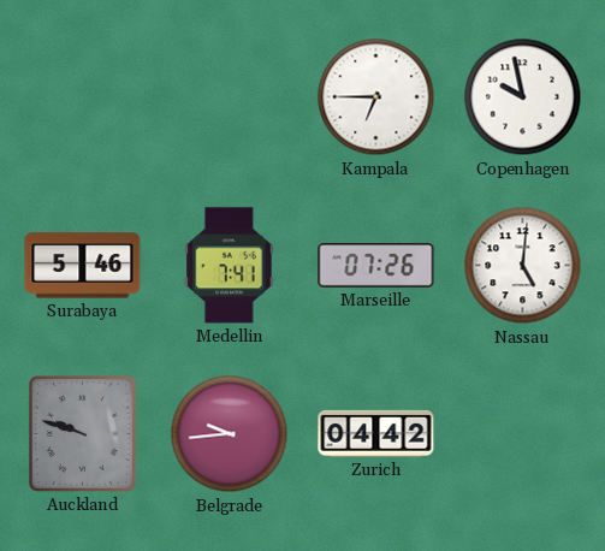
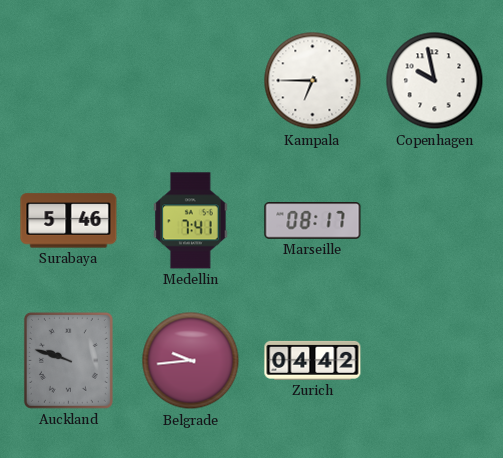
Marseille: 07:26 -> 08:17
Nassau: 5:01 -> none
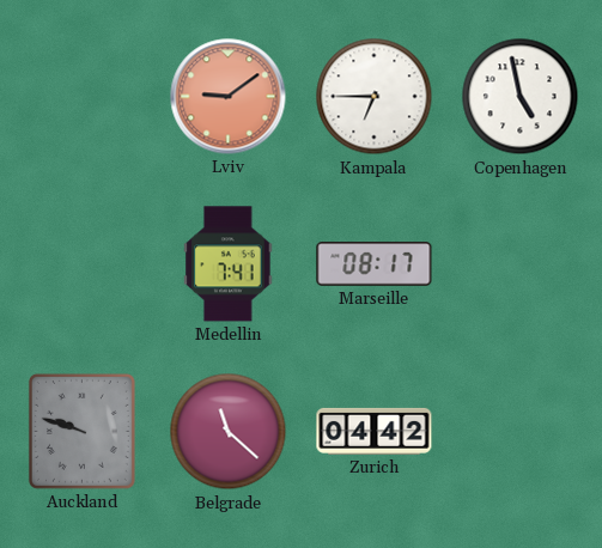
Lviv: none -> 9:09
Copenhagen: 9:58 -> 4:58
Surabaya: 5:46 -> none
Belgrade: 9:44 -> 11:22
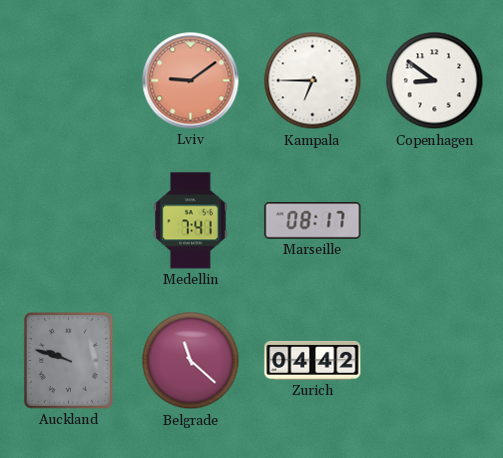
Copenhagen: 4:58 -> 8:51
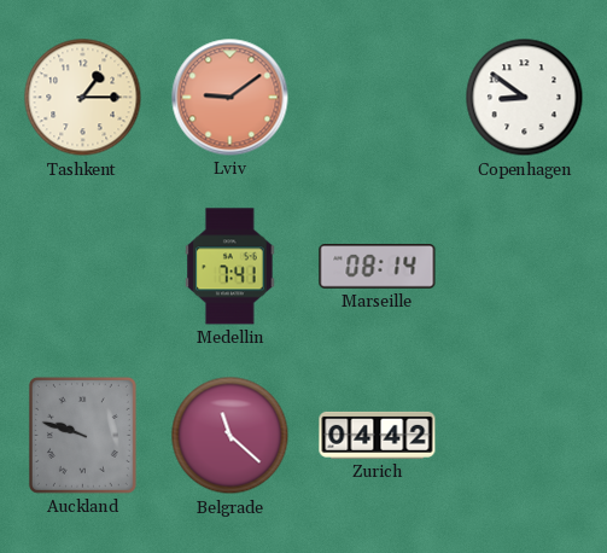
Tashkent: none -> 1:15
Kampala: 6:45 -> none
Marseille: 08:17 -> 08:14
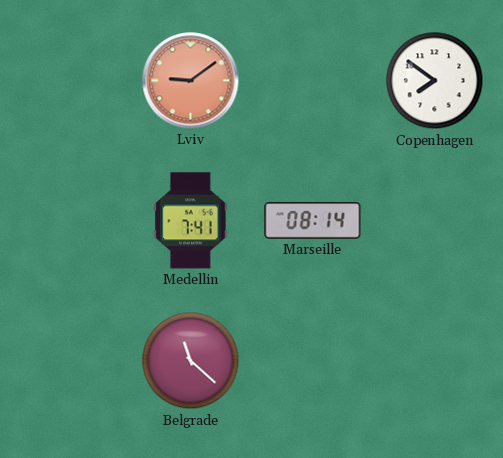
Tashkent: 1:15 -> none
Copenhagen: 8:51 -> 7:51
Auckland: 9:48 -> none
Zurich: 04:42 -> none
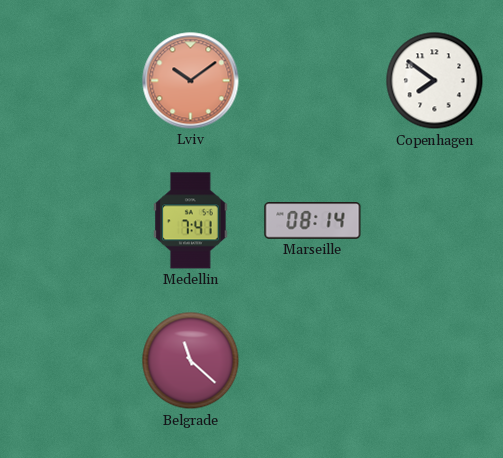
Lviv: 9:09 -> 10:09
